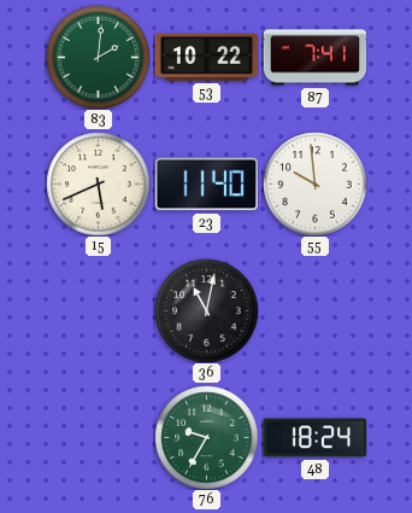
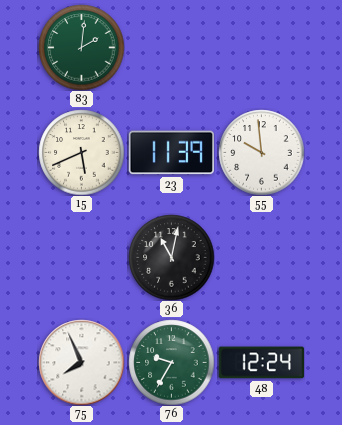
53: 10:22 -> none
87: 7:41 -> none
23: 11:40 -> 11:39
75: none -> 7:56
48: 18:24 -> 12:24
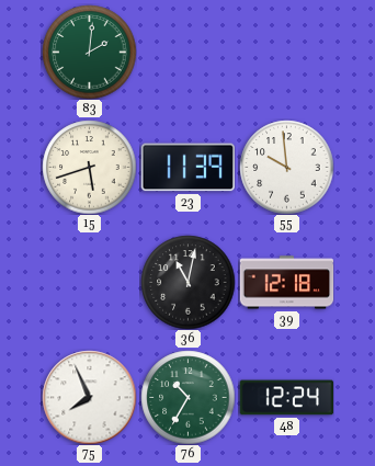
15: 5:41 -> 5:42
39: none -> 12:18
76: 9:35 -> 10:35
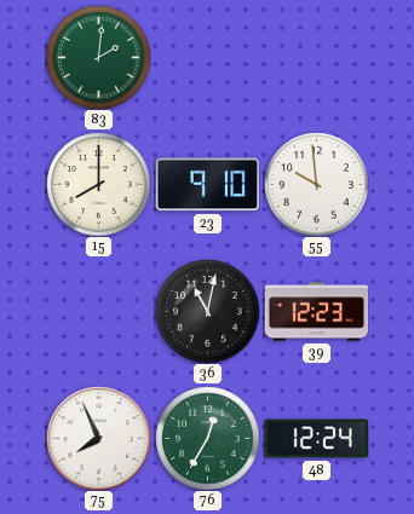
15: 5:42 -> 8:00
23: 11:39 -> 9:10
39: 12:18 -> 12:23
76: 10:35 -> 12:35
